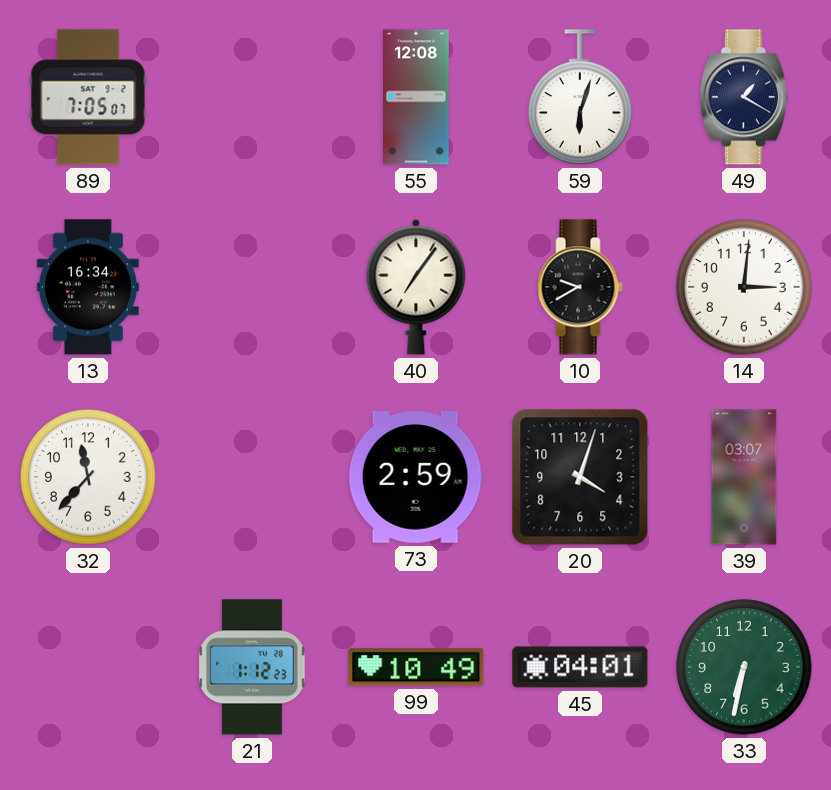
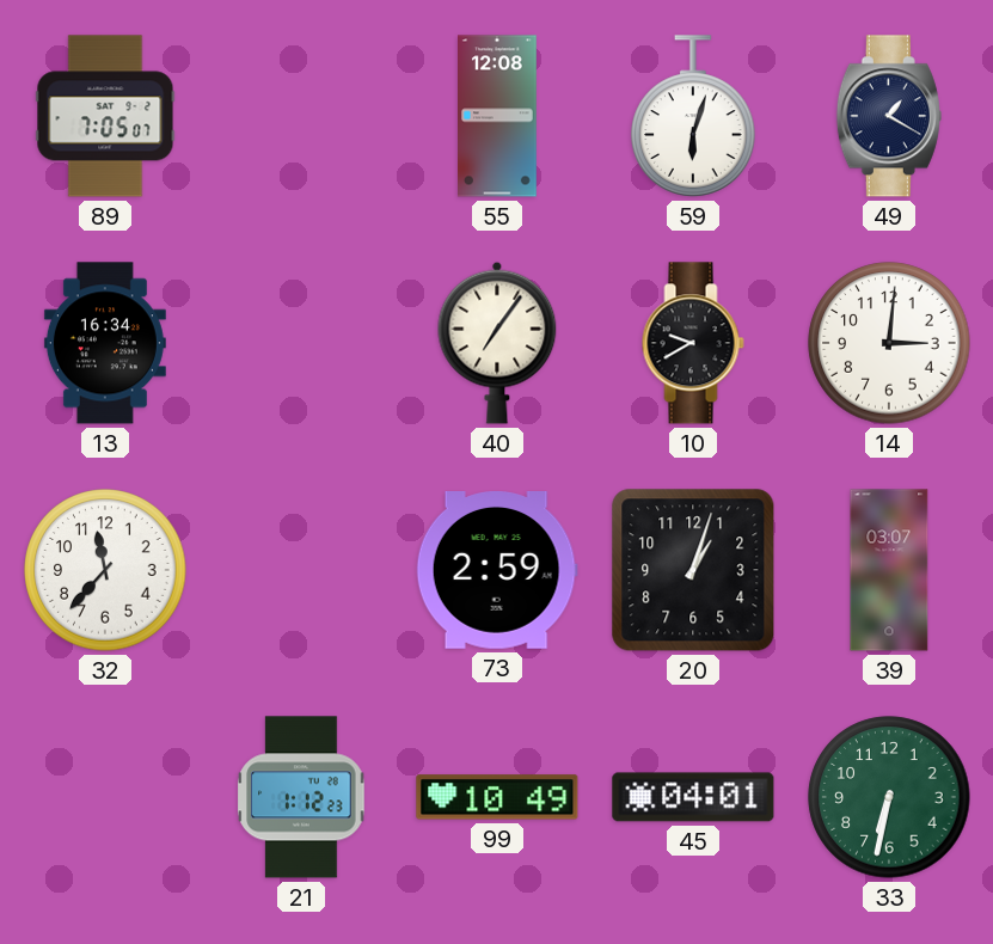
20: 4:03 -> 1:03
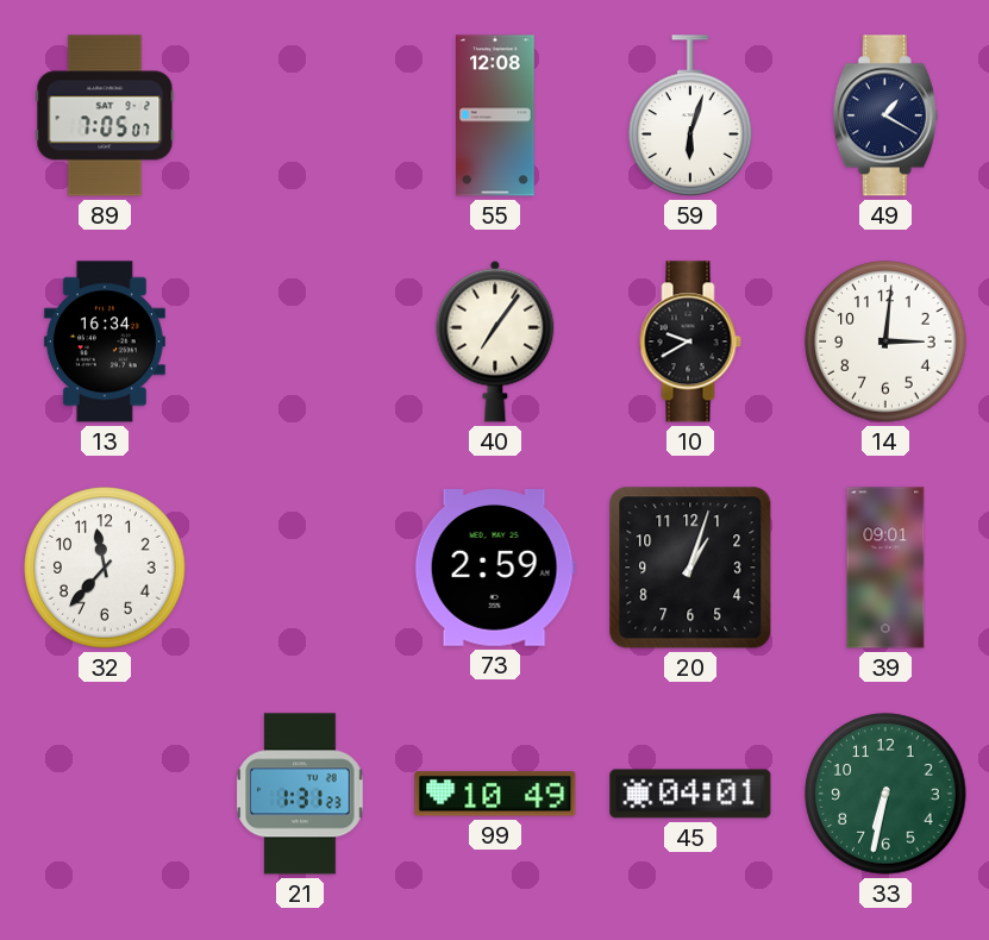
39: 03:07 -> 09:01
21: 1:12 -> 1:31
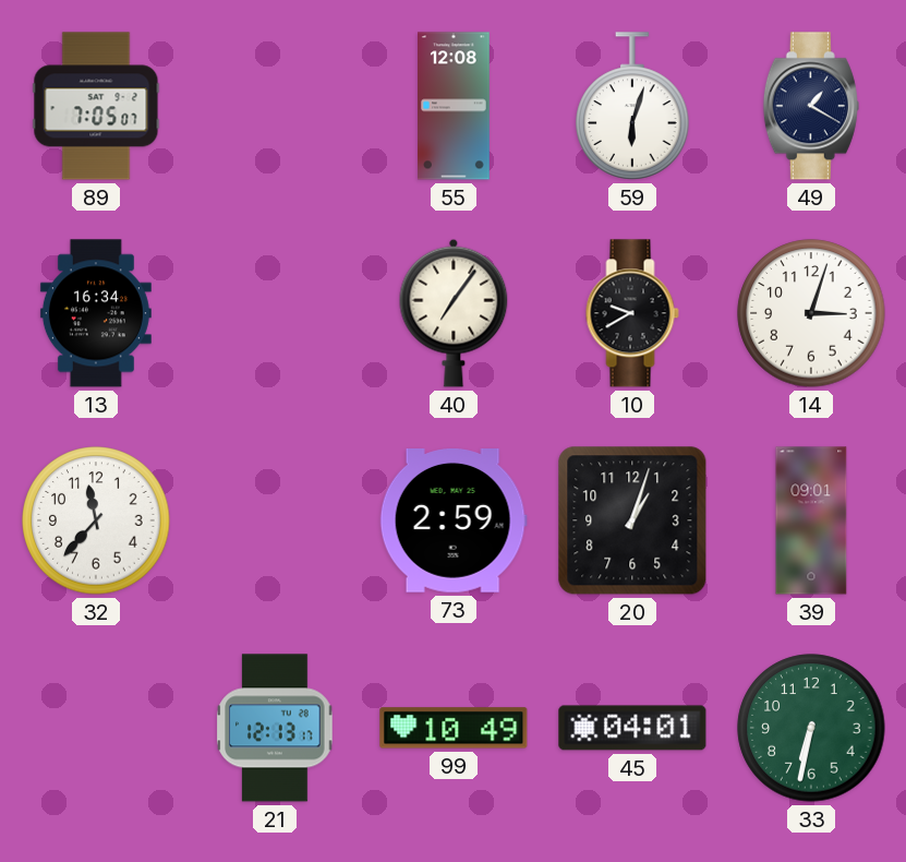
14: 3:01 -> 3:03
21: 1:31 -> 12:13
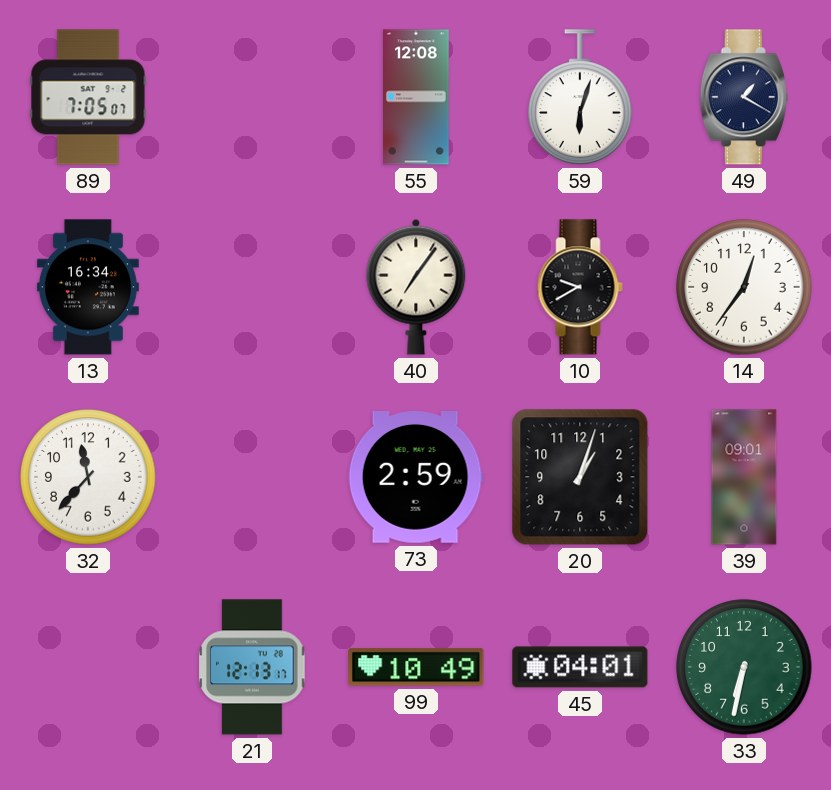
14: 3:03 -> 12:36
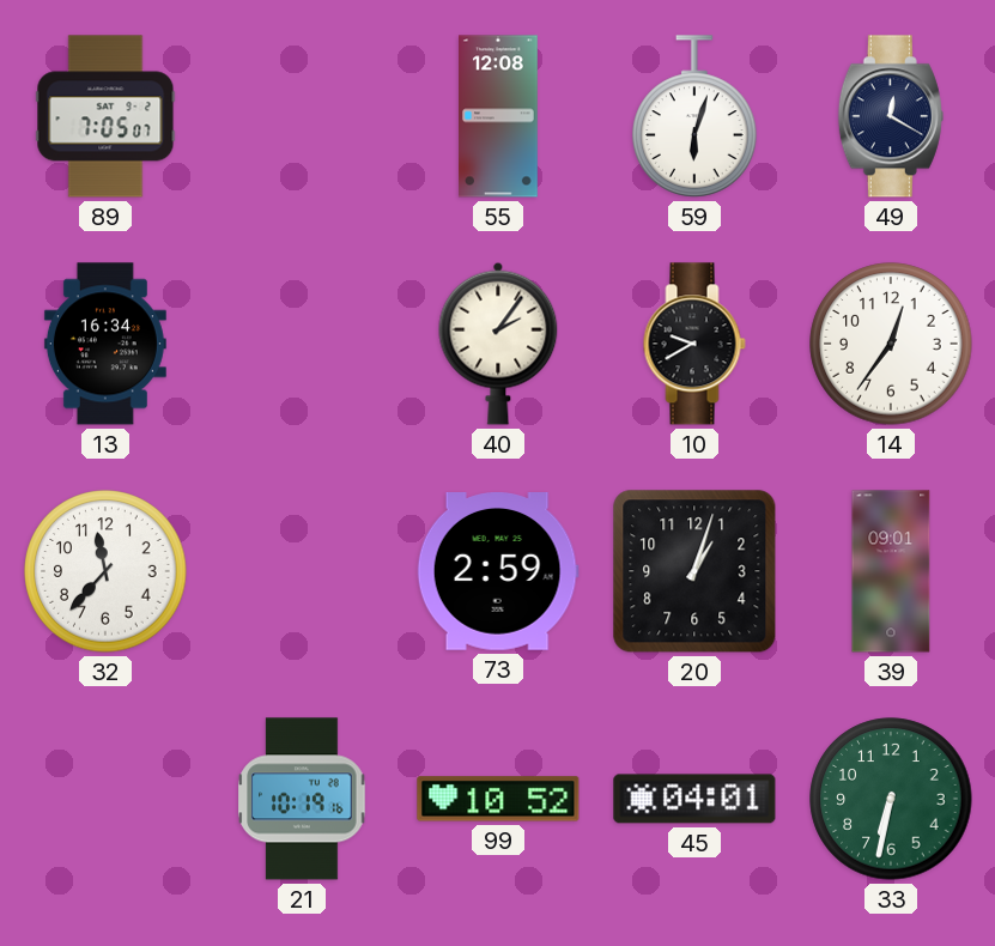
49: 1:20 -> 12:20
40: 7:06 -> 2:06
21: 12:13 -> 10:19
99: 10:49 -> 10:52
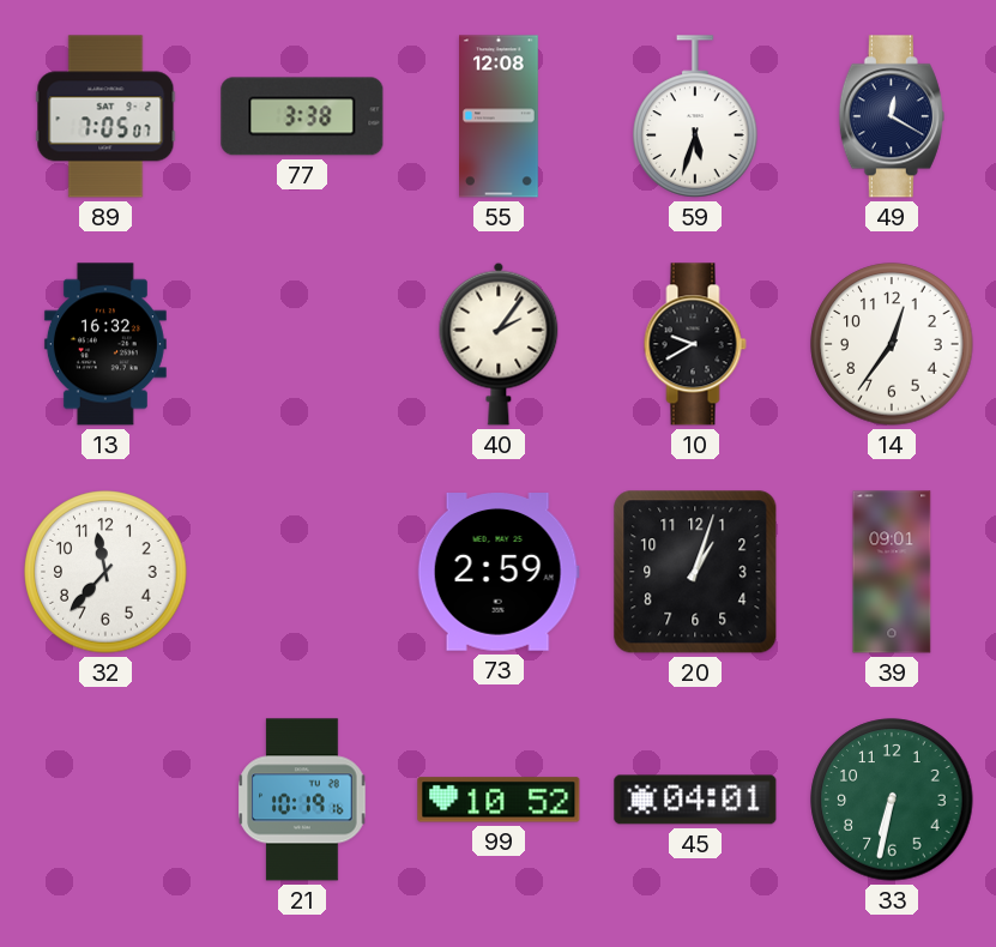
77: none -> 3:38
59: 6:03 -> 5:33
13: 16:34 -> 16:32
